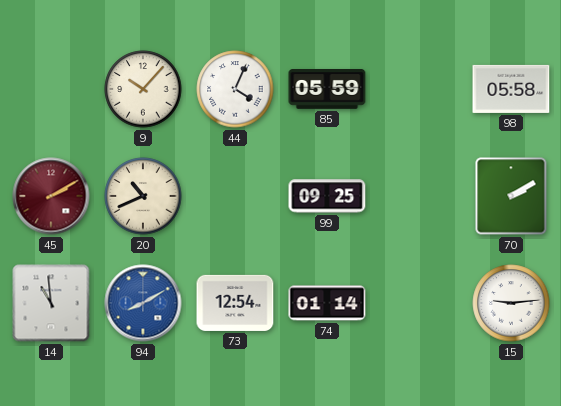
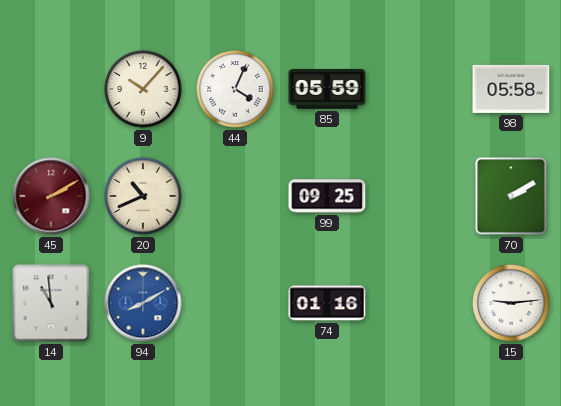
73: 12:54 -> none
74: 01:14 -> 01:16
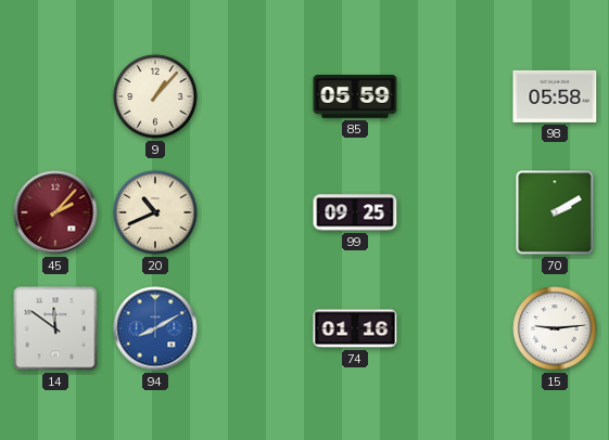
9: 10:07 -> 1:07
44: 4:04 -> none
45: 2:10 -> 2:07
14: 10:59 -> 11:51
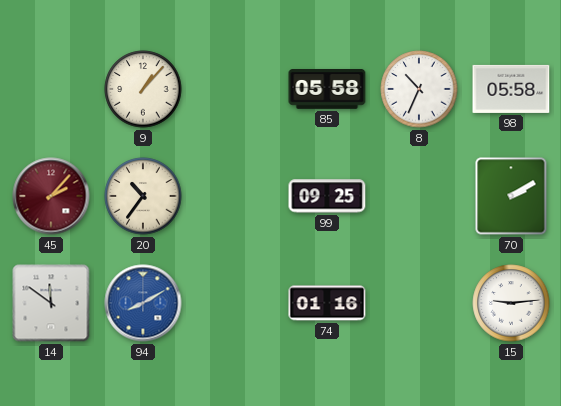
85: 05:59 -> 05:58
8: none -> 10:34
20: 10:41 -> 10:36
